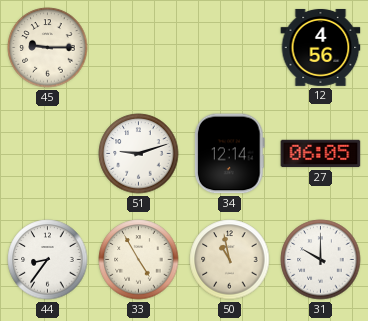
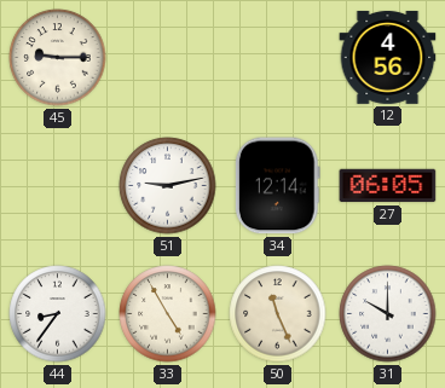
51: 9:12 -> 9:13
50: 10:58 -> 11:26
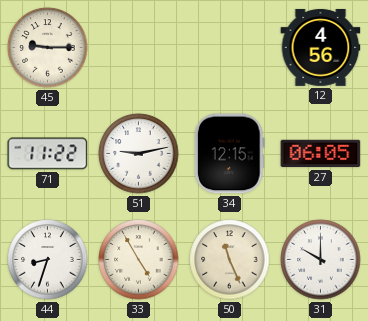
71: none -> 11:22
34: 12:14 -> 12:15
44: 8:36 -> 8:33
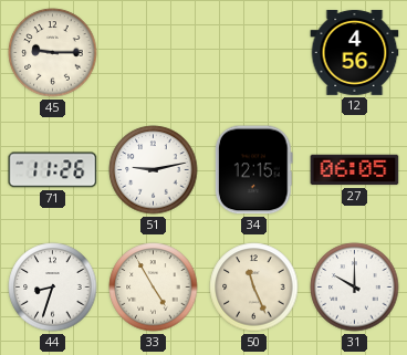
71: 11:22 -> 11:26
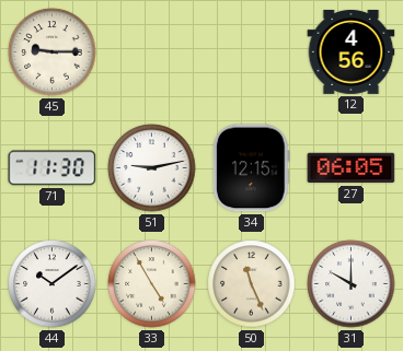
71: 11:26 -> 11:30
44: 8:33 -> 10:09
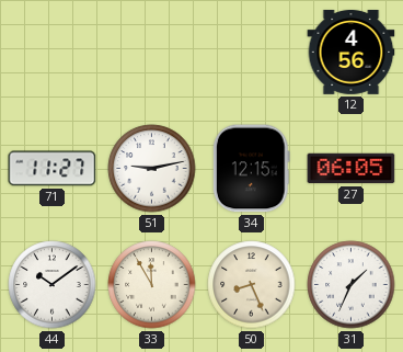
45: 9:15 -> none
71: 11:30 -> 11:27
33: 4:55 -> 11:55
50: 11:26 -> 8:26
31: 10:00 -> 1:34
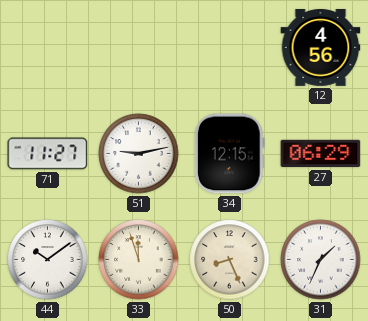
27: 06:05 -> 06:29
33: 11:55 -> 11:57
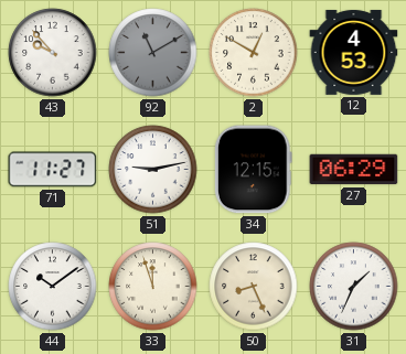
43: none -> 9:53
92: none -> 11:10
2: none -> 12:50
12: 4:56 -> 4:53
